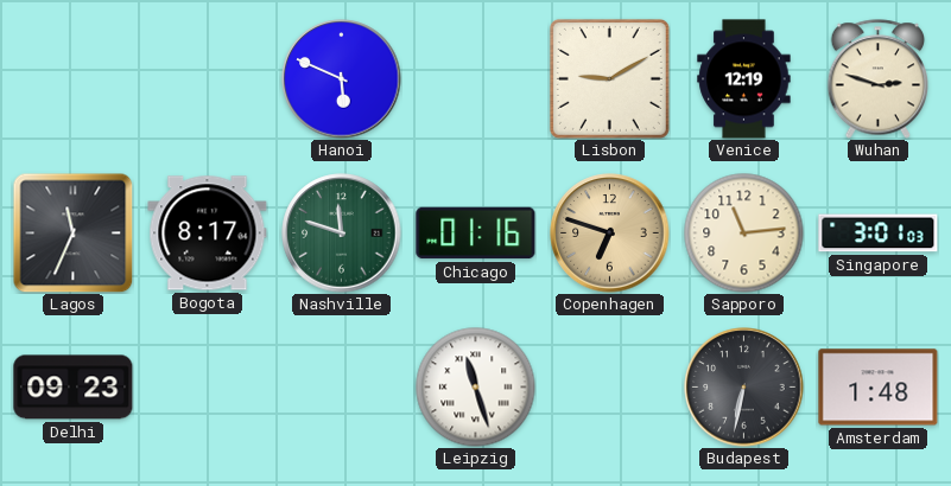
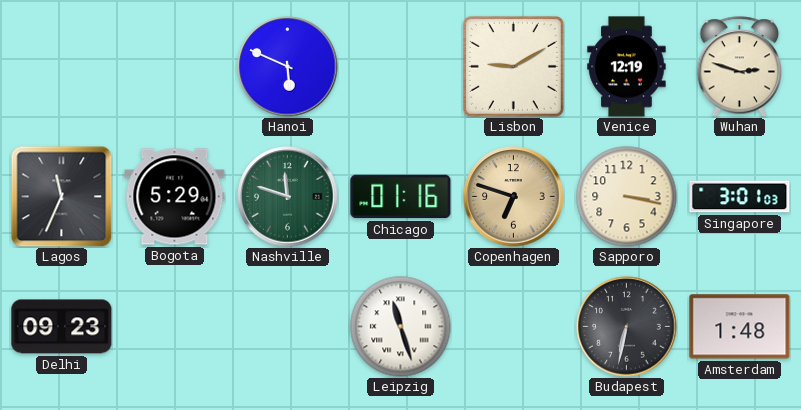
Bogota: 8:17 -> 5:29
Sapporo: 11:14 -> 3:17
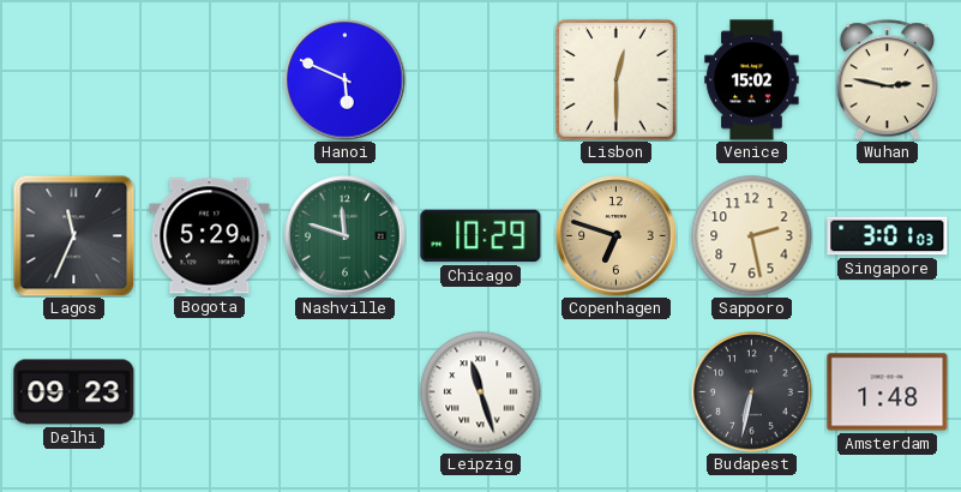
Lisbon: 9:10 -> 12:30
Venice: 12:19 -> 15:02
Wuhan: 2:48 -> 2:47
Chicago: 01:16 -> 10:29
Sapporo: 3:17 -> 2:28
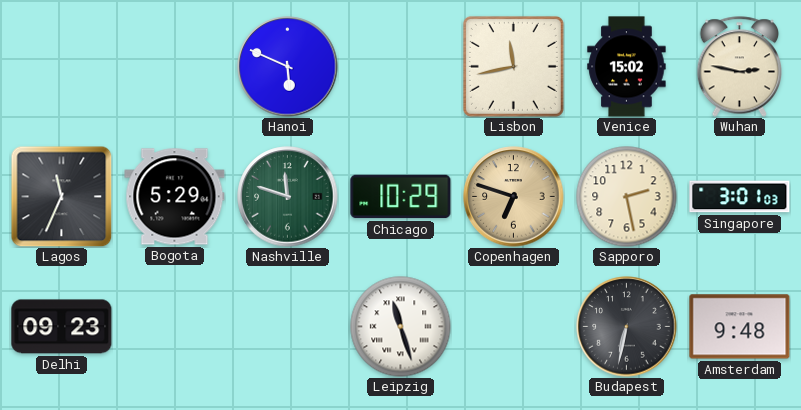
Lisbon: 12:30 -> 11:43
Amsterdam: 1:48 -> 9:48
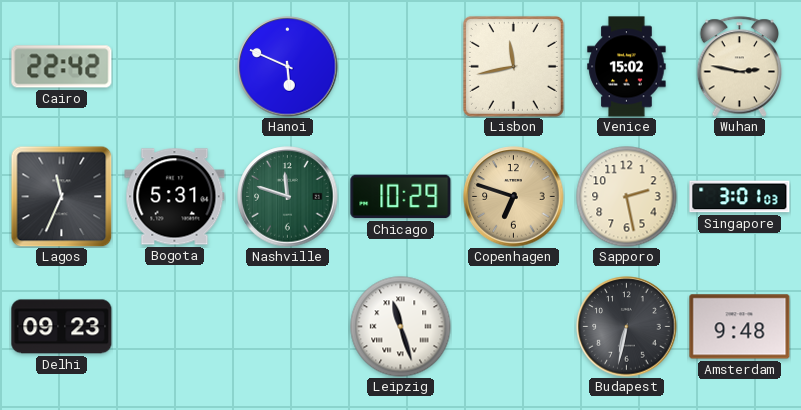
Cairo: none -> 22:42
Bogota: 5:29 -> 5:31
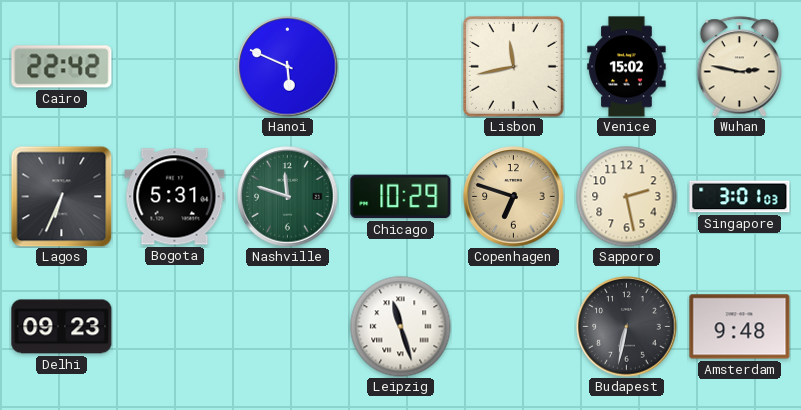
Lagos: 11:34 -> 6:34
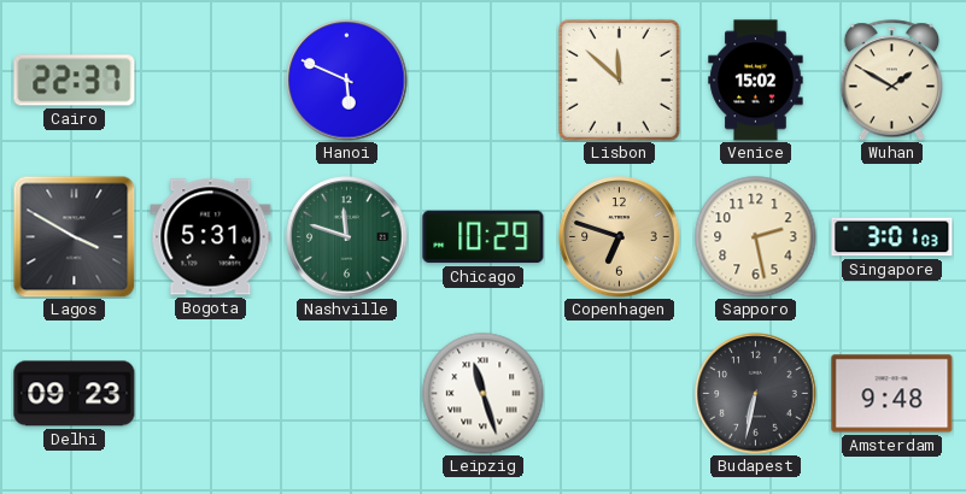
Cairo: 22:42 -> 22:37
Lisbon: 11:43 -> 11:52
Wuhan: 2:47 -> 1:50
Lagos: 6:34 -> 3:50
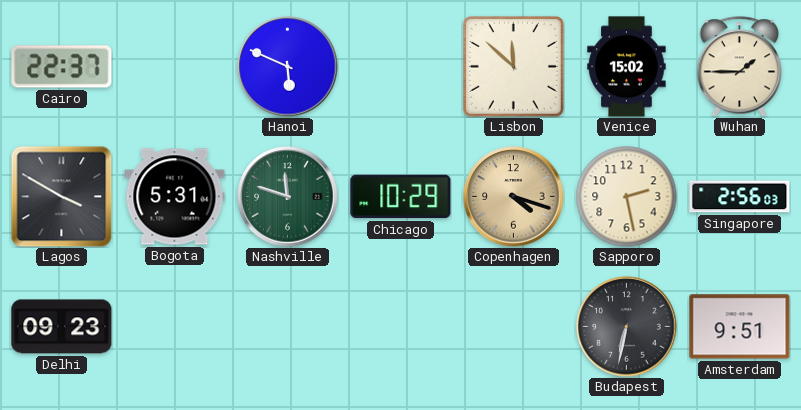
Wuhan: 1:50 -> 1:45
Copenhagen: 6:48 -> 4:18
Singapore: 3:01 -> 2:56
Leipzig: 11:27 -> none
Amsterdam: 9:48 -> 9:51
